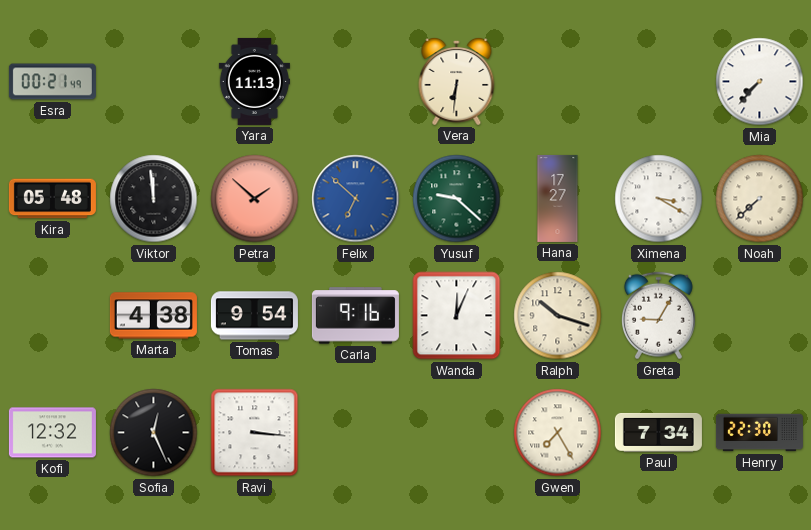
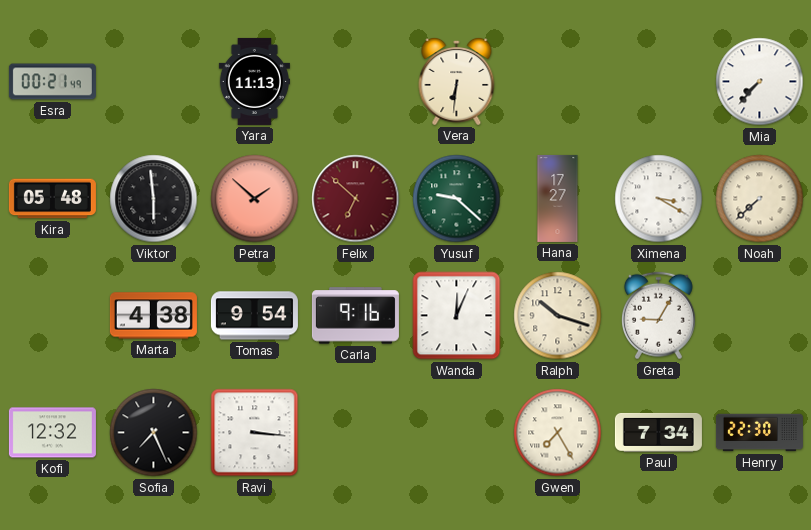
Viktor: 11:59 -> 5:59
Felix dial: blue -> burgundy
Sofia: 12:26 -> 7:26
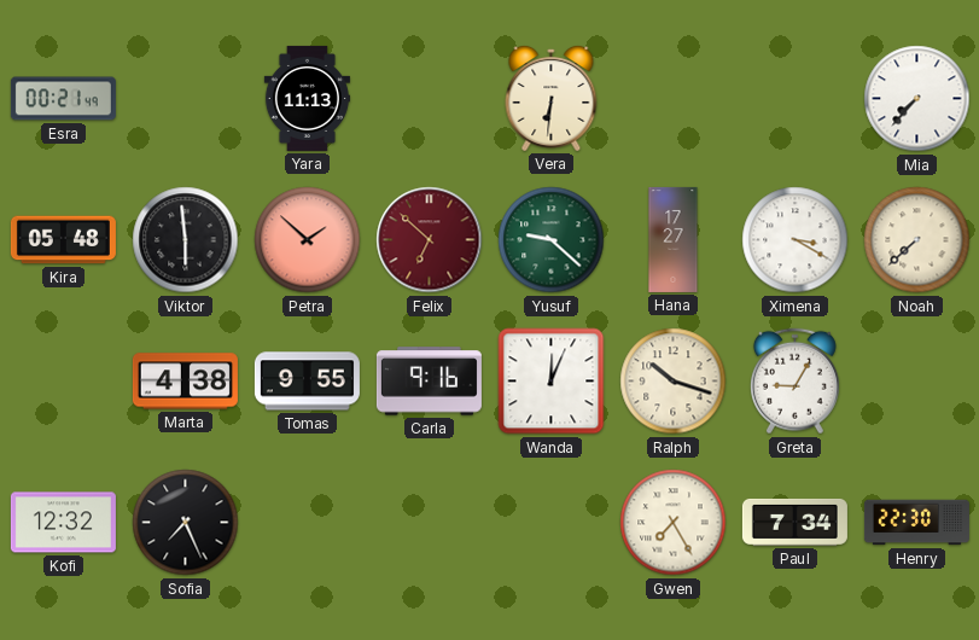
Tomas: 9:54 -> 9:55
Ravi: 3:16 -> none
